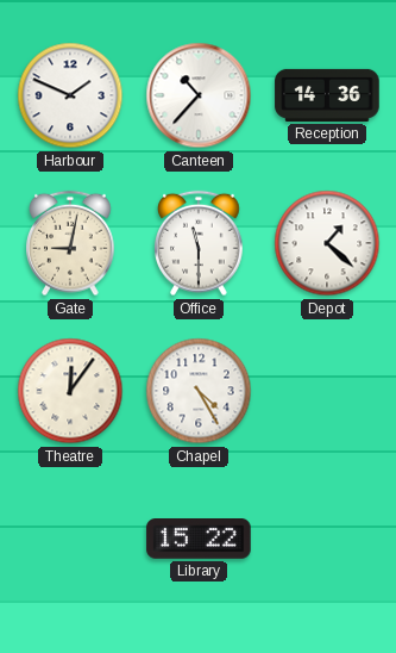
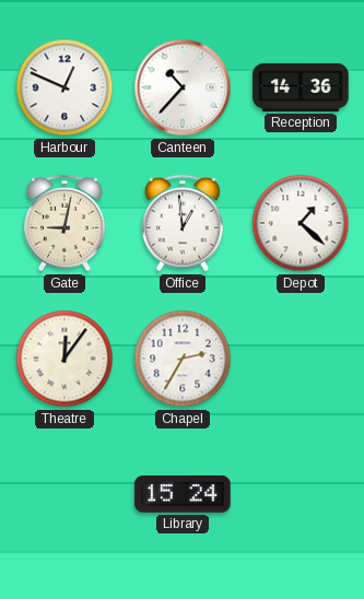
Harbour: 1:49 -> 12:49
Office: 11:30 -> 12:59
Chapel: 4:25 -> 2:35
Library: 15:22 -> 15:24
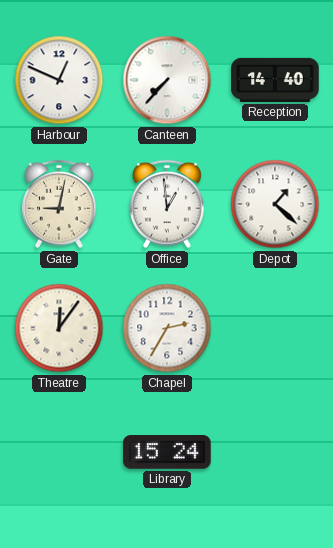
Canteen: 10:37 -> 7:37
Reception: 14:36 -> 14:40
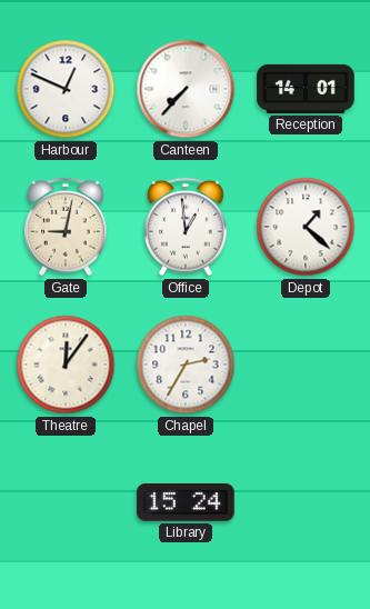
Reception: 14:40 -> 14:01
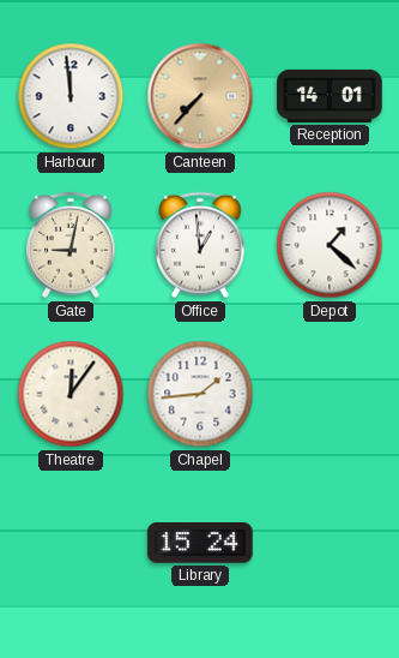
Harbour: 12:49 -> 11:59
Canteen dial: white -> champagne
Chapel: 2:35 -> 1:44
